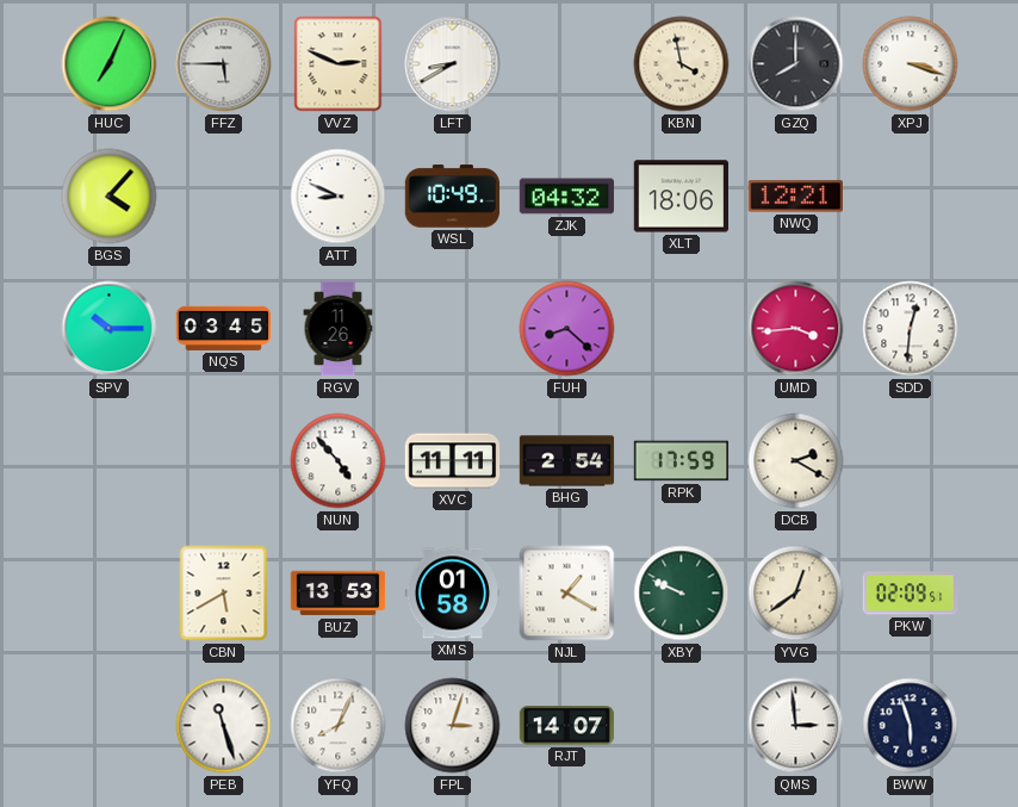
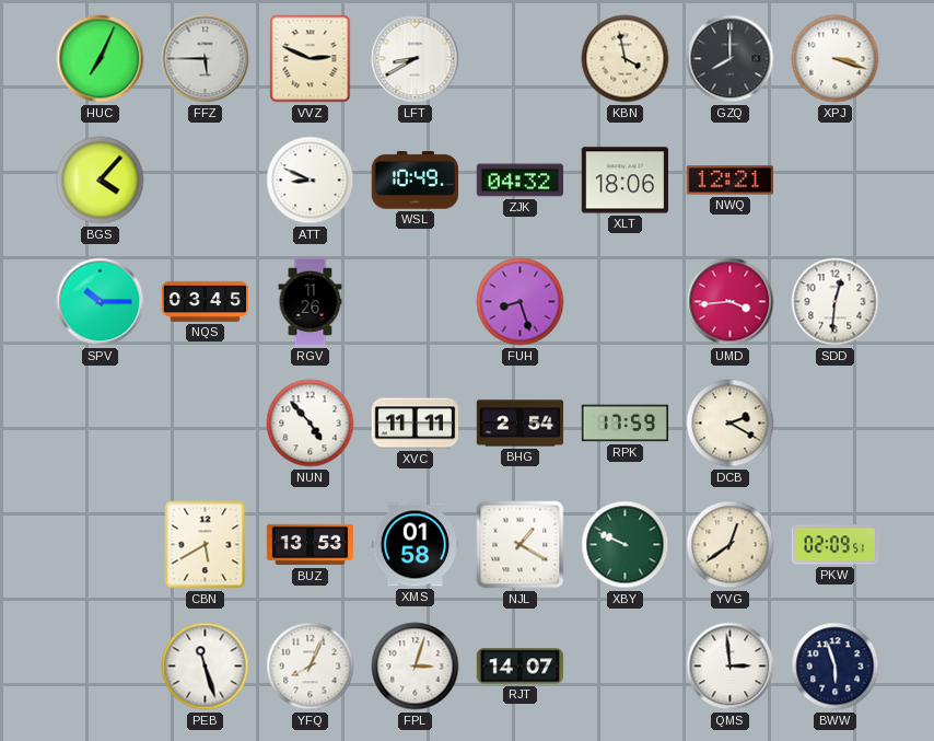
FUH: 8:22 -> 8:27
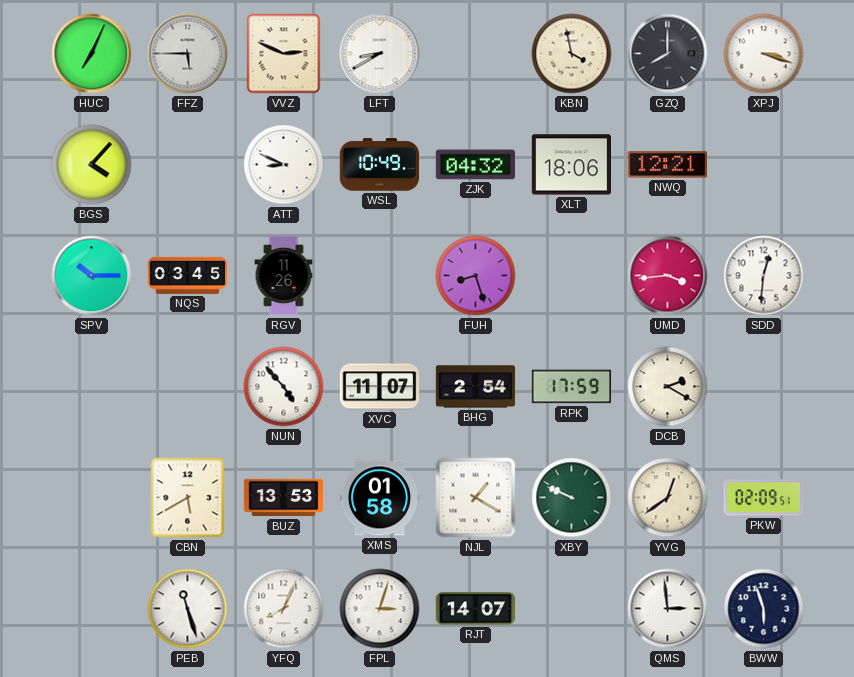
XVC: 11:11 -> 11:07
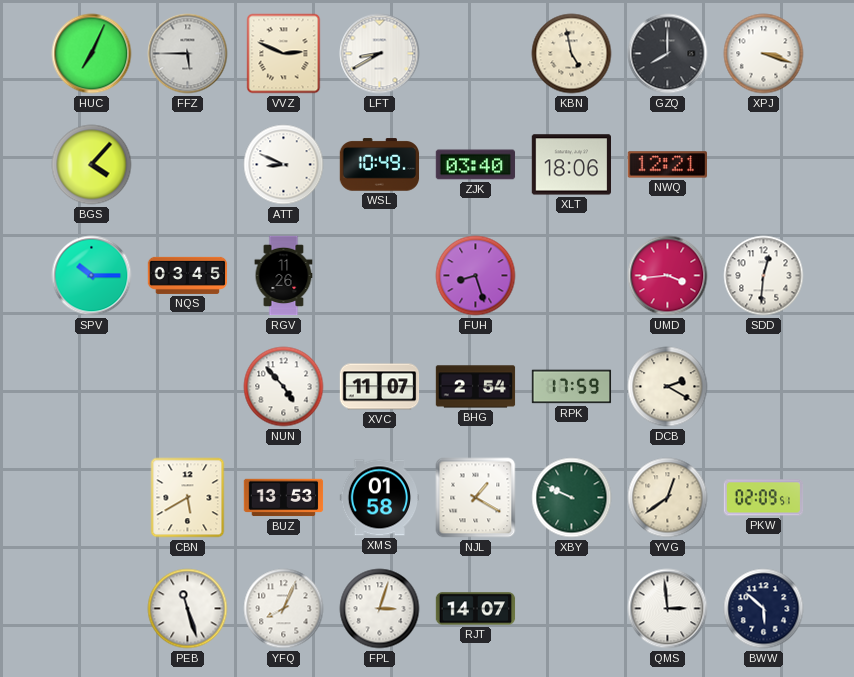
KBN: 3:58 -> 4:58
ZJK: 04:32 -> 03:40
BWW: 5:57 -> 5:52
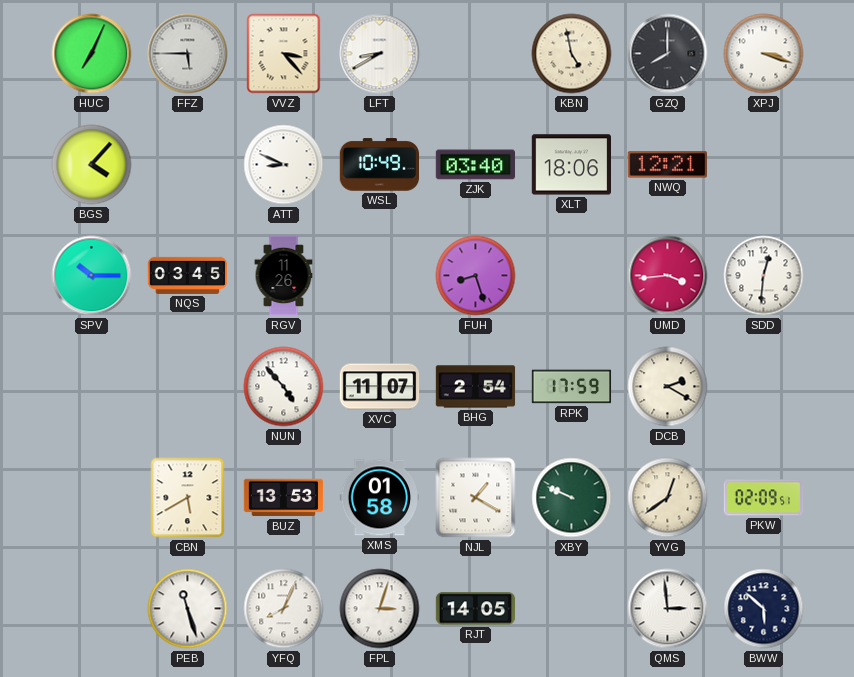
VVZ: 2:49 -> 3:23
RJT: 14:07 -> 14:05
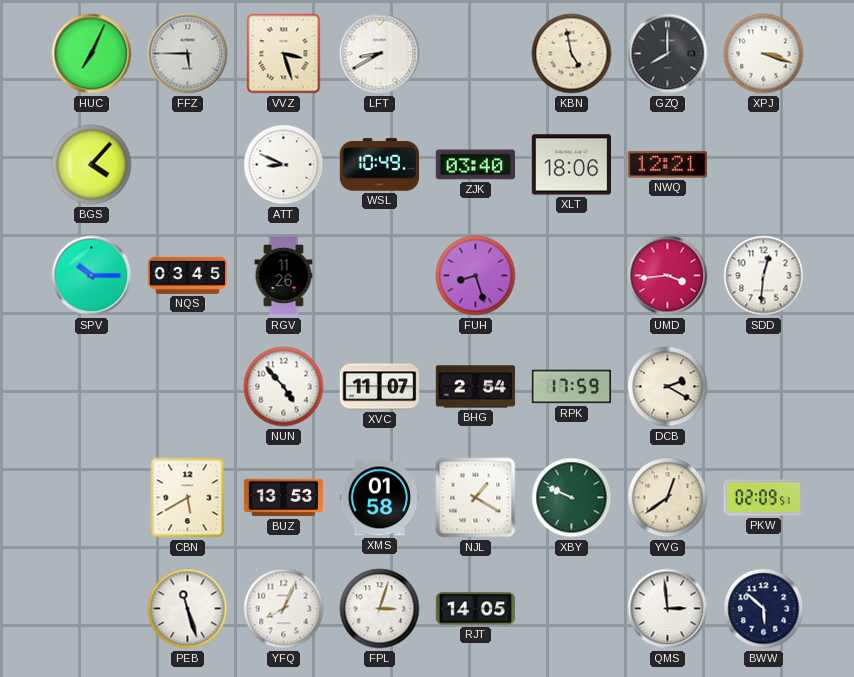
VVZ: 3:23 -> 3:27
